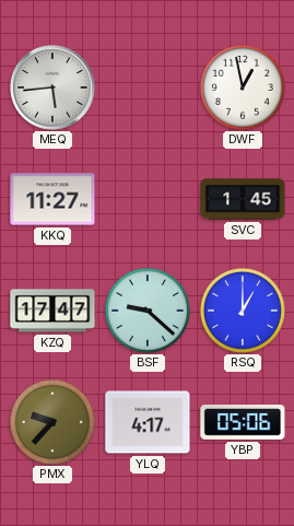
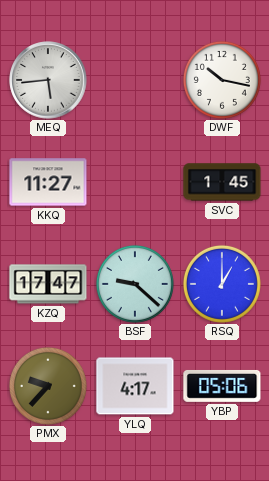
DWF: 12:58 -> 10:17
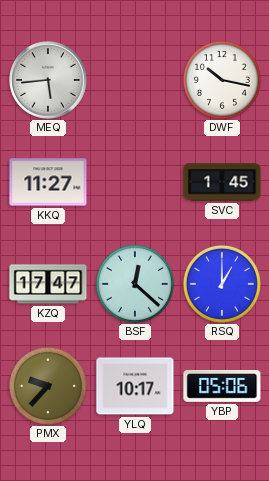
BSF: 9:22 -> 12:22
YLQ: 4:17 -> 10:17
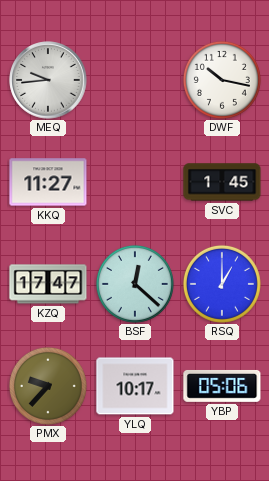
MEQ: 5:44 -> 9:44
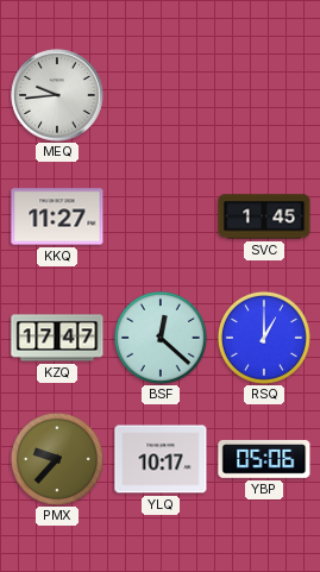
DWF: 10:17 -> none
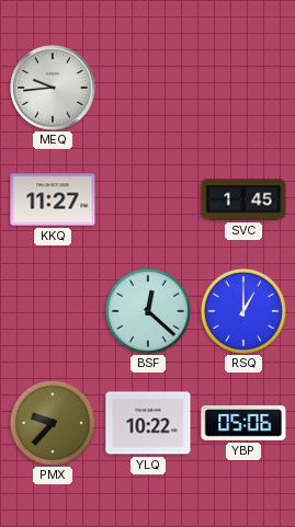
KZQ: 17:47 -> none
YLQ: 10:17 -> 10:22
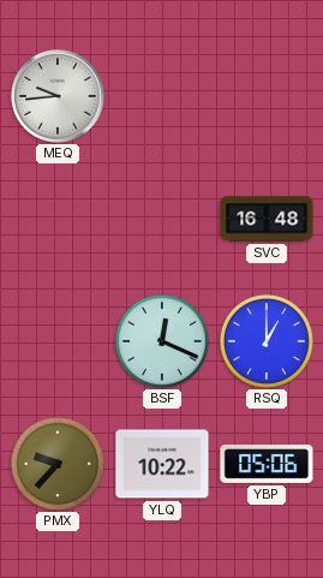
KKQ: 11:27 -> none
SVC: 1:45 -> 16:48
BSF: 12:22 -> 12:19
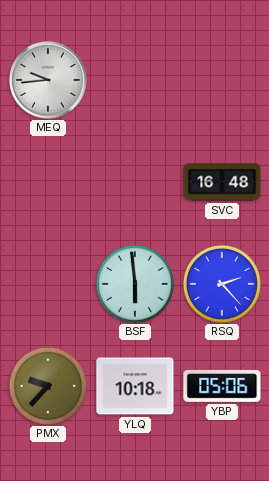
BSF: 12:19 -> 5:59
RSQ: 1:00 -> 2:23
YLQ: 10:22 -> 10:18
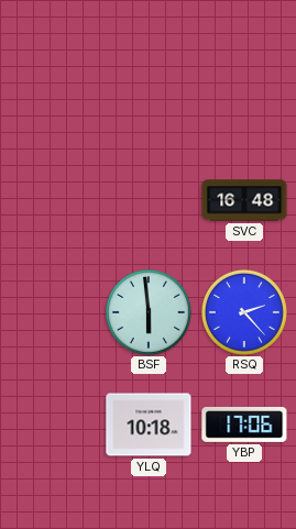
MEQ: 9:44 -> none
PMX: 9:37 -> none
YBP: 05:06 -> 17:06
